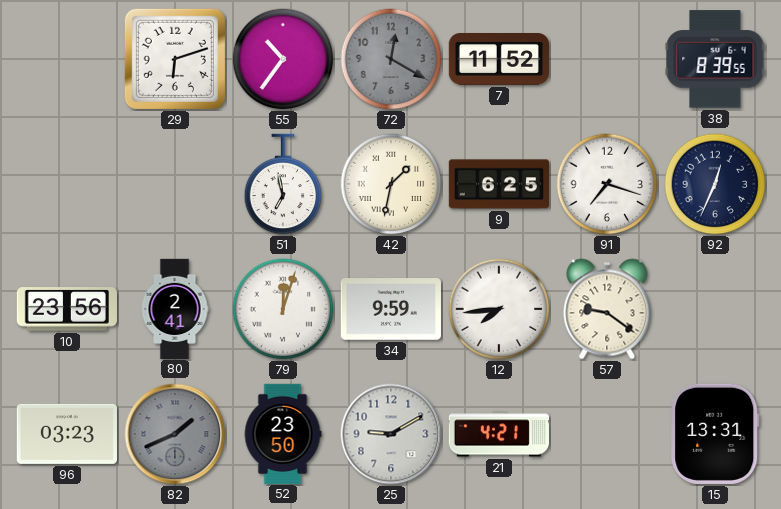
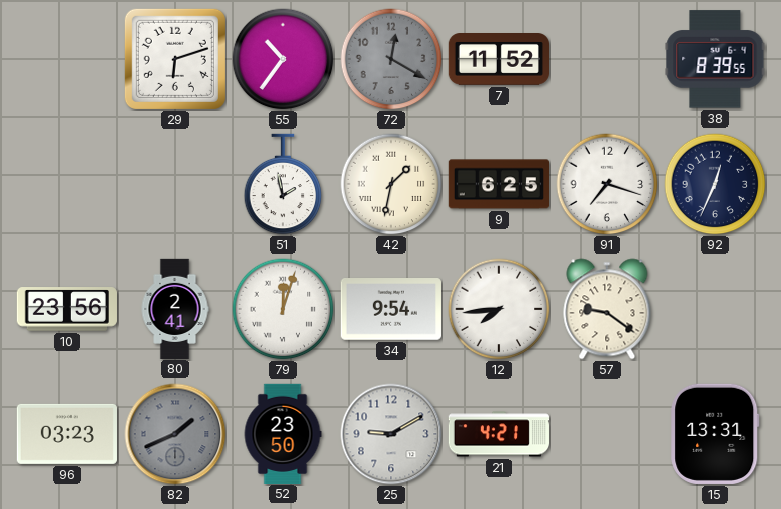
51: 6:58 -> 1:58
34: 9:59 -> 9:54
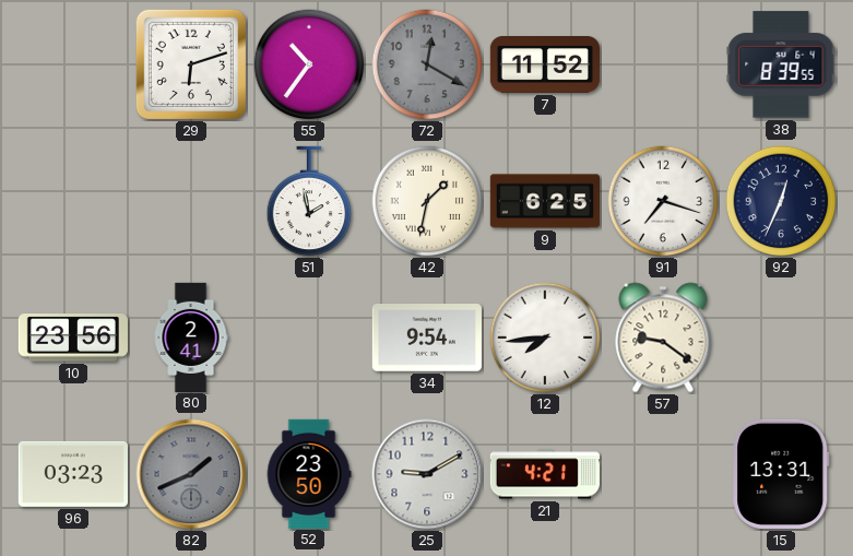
79: 12:03 -> none
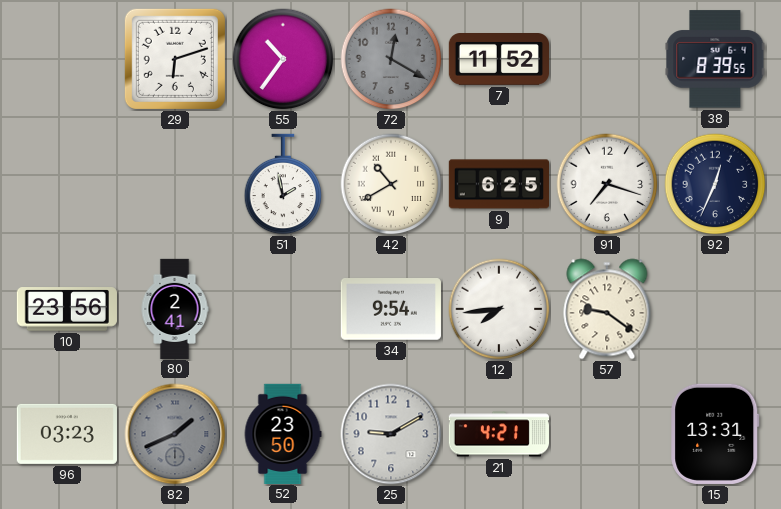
42: 1:32 -> 10:40
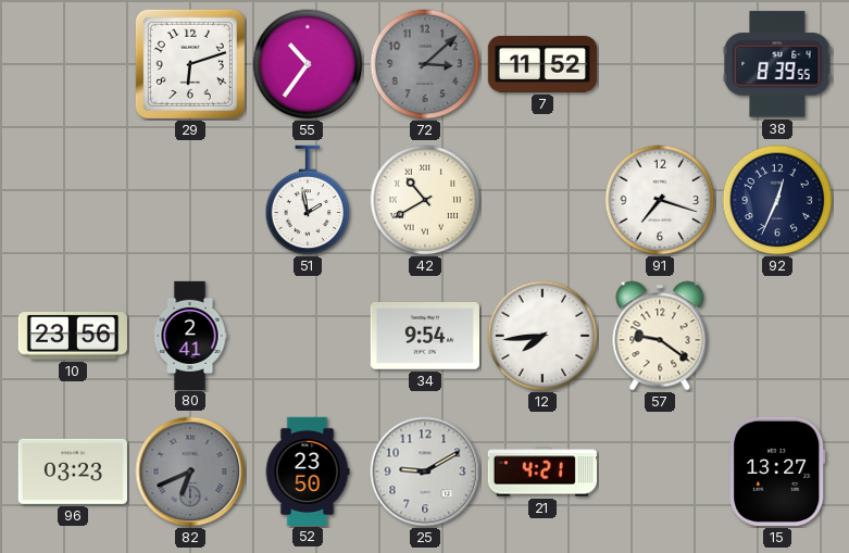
72: 12:20 -> 3:08
9: 6:25 -> none
82: 1:41 -> 6:41
15: 13:31 -> 13:27
